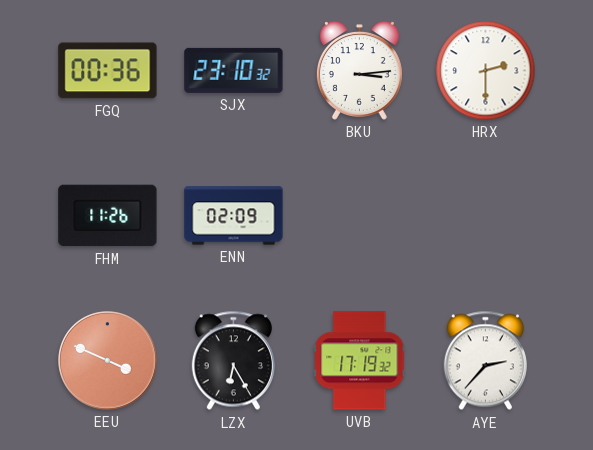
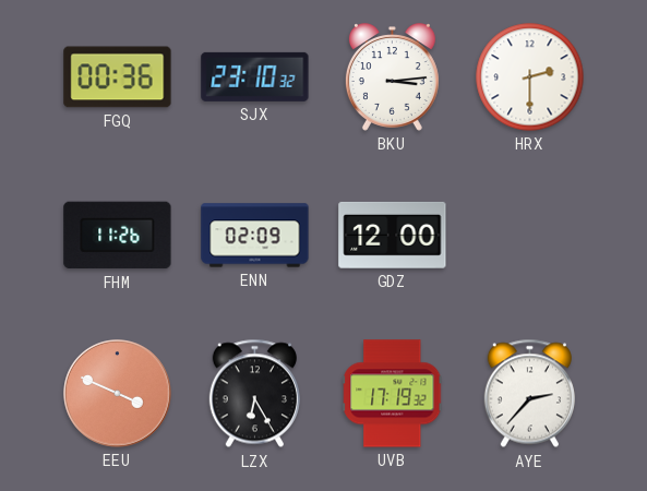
GDZ: none -> 12:00
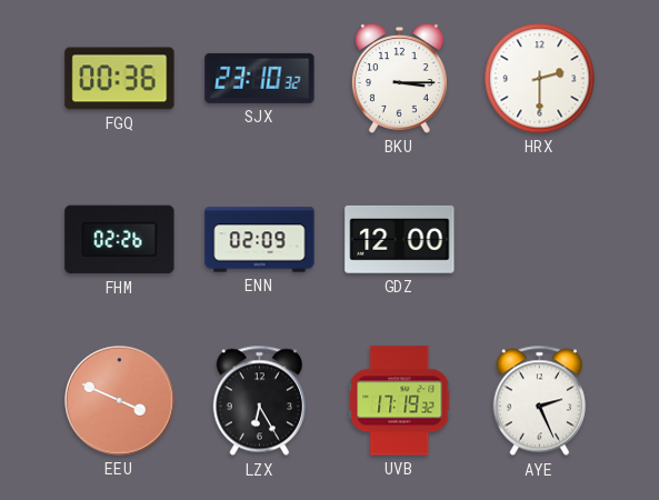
BKU: 3:14 -> 3:15
FHM: 11:26 -> 02:26
AYE: 2:37 -> 2:26
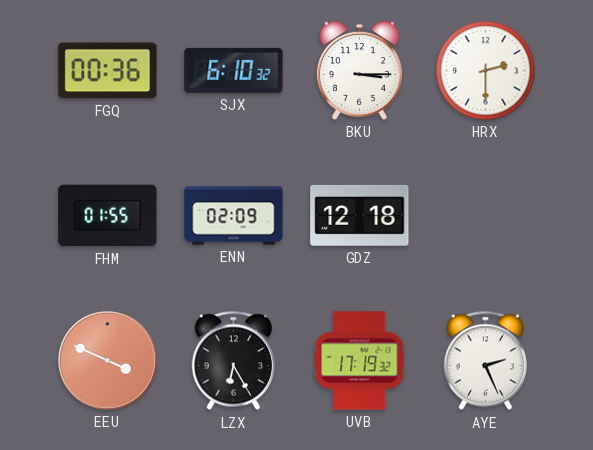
SJX: 23:10 -> 6:10
FHM: 02:26 -> 01:55
GDZ: 12:00 -> 12:18
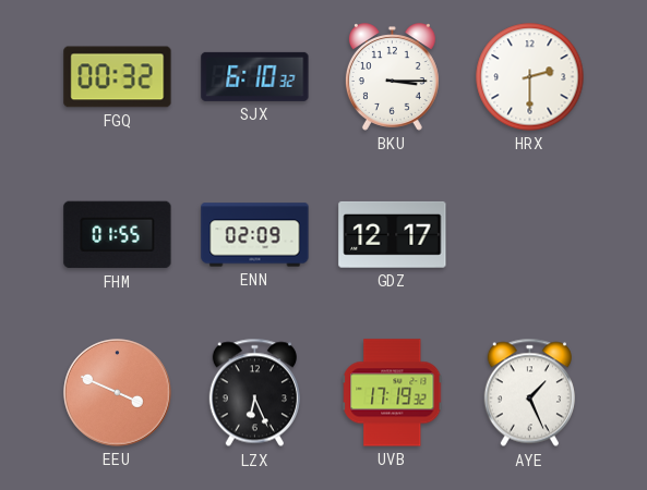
FGQ: 00:36 -> 00:32
GDZ: 12:18 -> 12:17
LZX: 6:25 -> 6:26
AYE: 2:26 -> 1:26
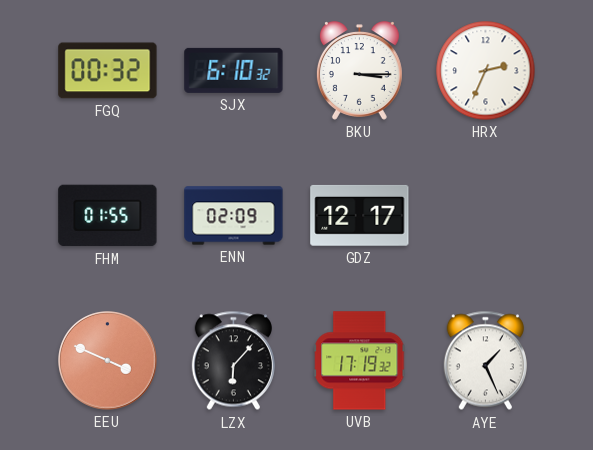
HRX: 2:30 -> 2:34
LZX: 6:26 -> 6:07
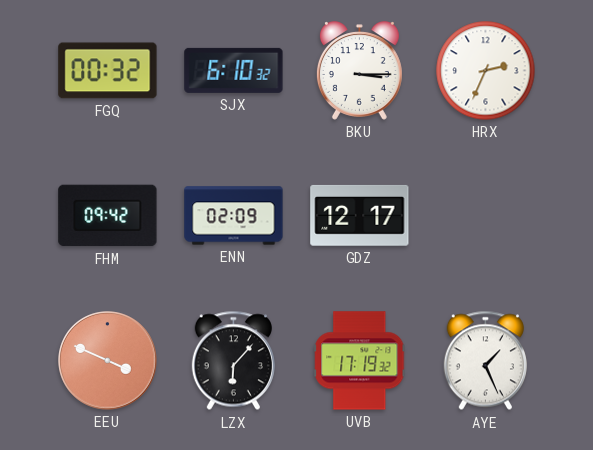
FHM: 01:55 -> 09:42
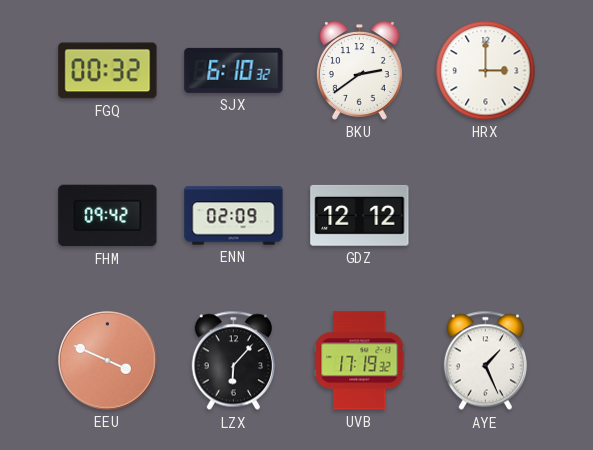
BKU: 3:15 -> 2:39
HRX: 2:34 -> 3:00
GDZ: 12:17 -> 12:12
